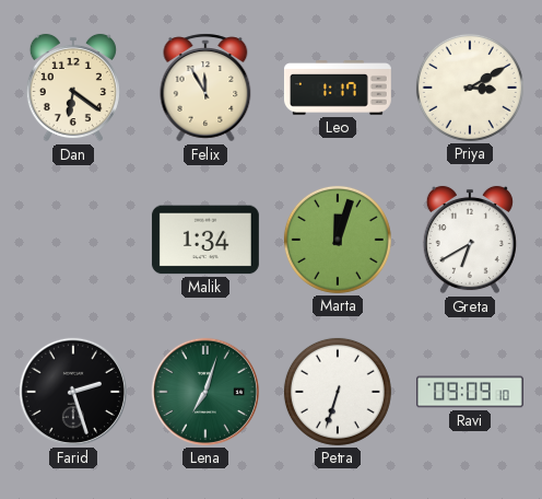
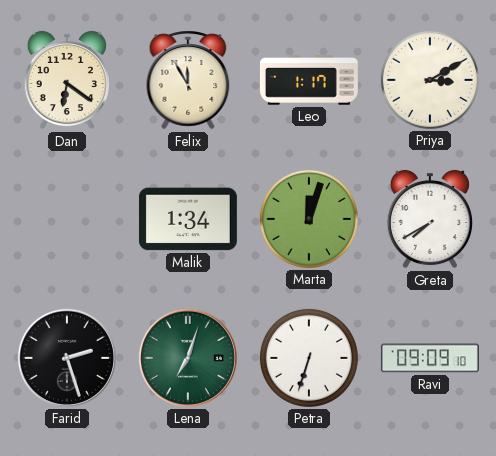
Greta: 6:40 -> 7:40
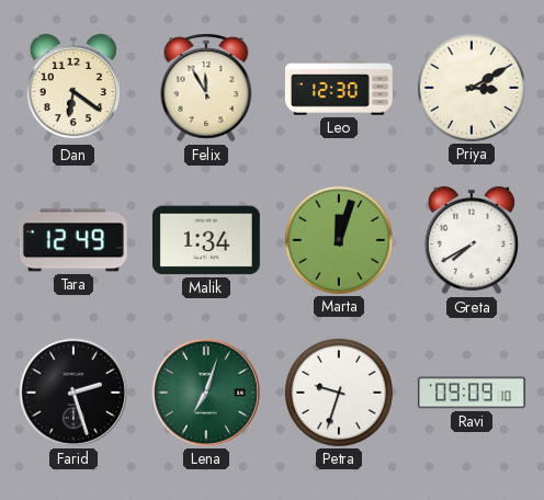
Leo: 1:17 -> 12:30
Tara: none -> 12:49
Petra: 6:33 -> 9:33
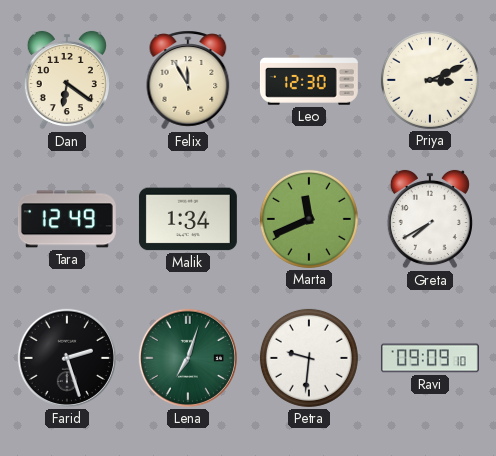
Priya: 3:10 -> 3:11
Marta: 12:03 -> 11:41
Petra: 9:33 -> 9:31
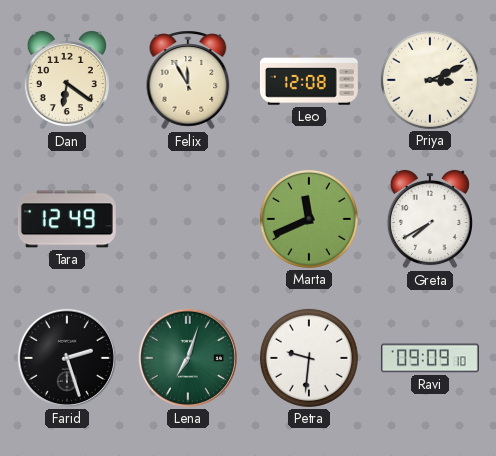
Leo: 12:30 -> 12:08
Malik: 1:34 -> none
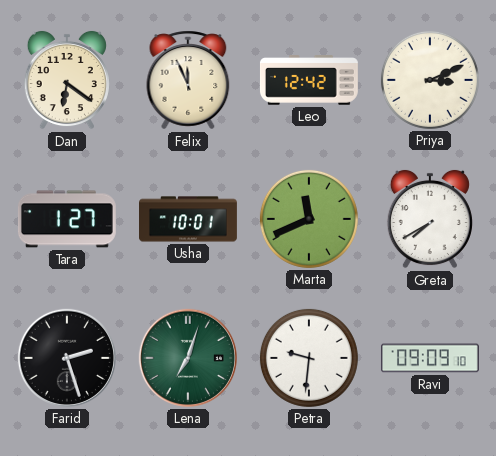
Felix: 11:55 -> 11:56
Leo: 12:08 -> 12:42
Tara: 12:49 -> 1:27
Usha: none -> 10:01
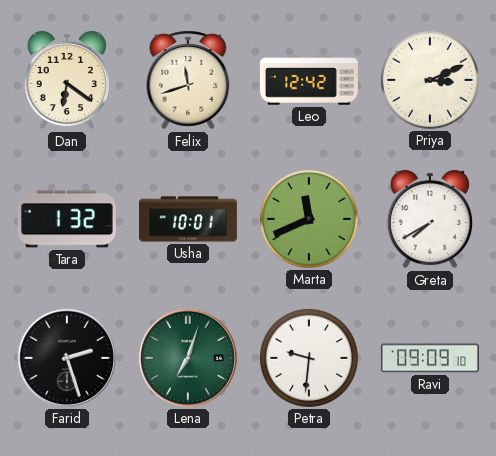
Felix: 11:56 -> 11:42
Tara: 1:27 -> 1:32
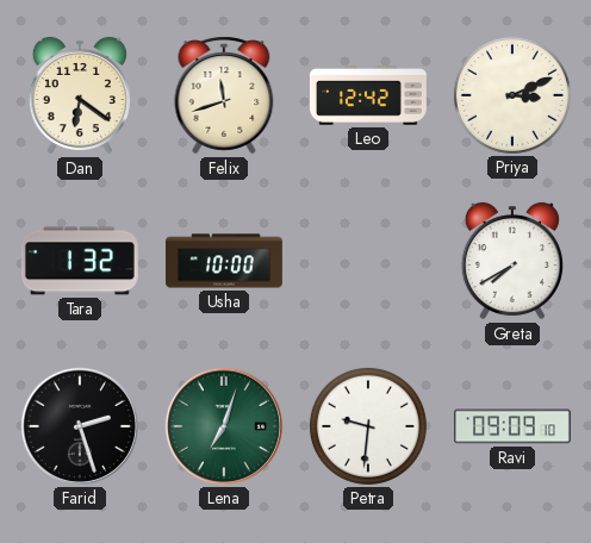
Usha: 10:01 -> 10:00
Marta: 11:41 -> none
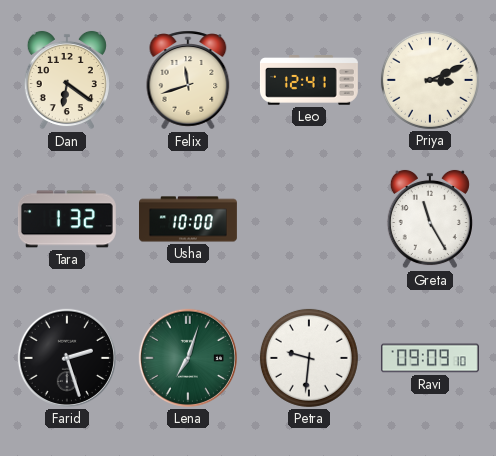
Leo: 12:42 -> 12:41
Greta: 7:40 -> 11:25
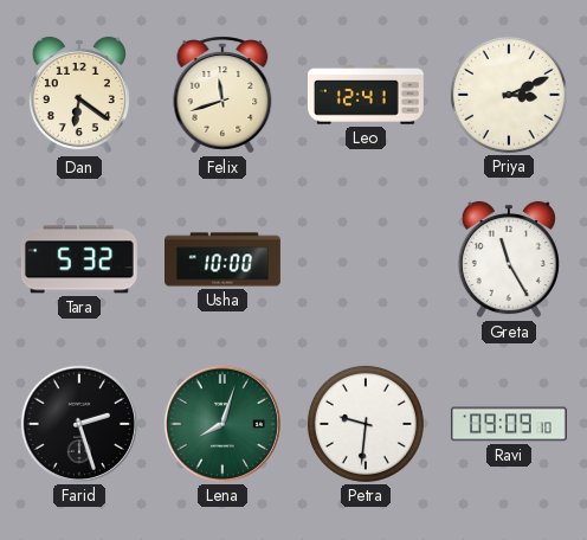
Tara: 1:32 -> 5:32
Lena: 7:03 -> 8:03
